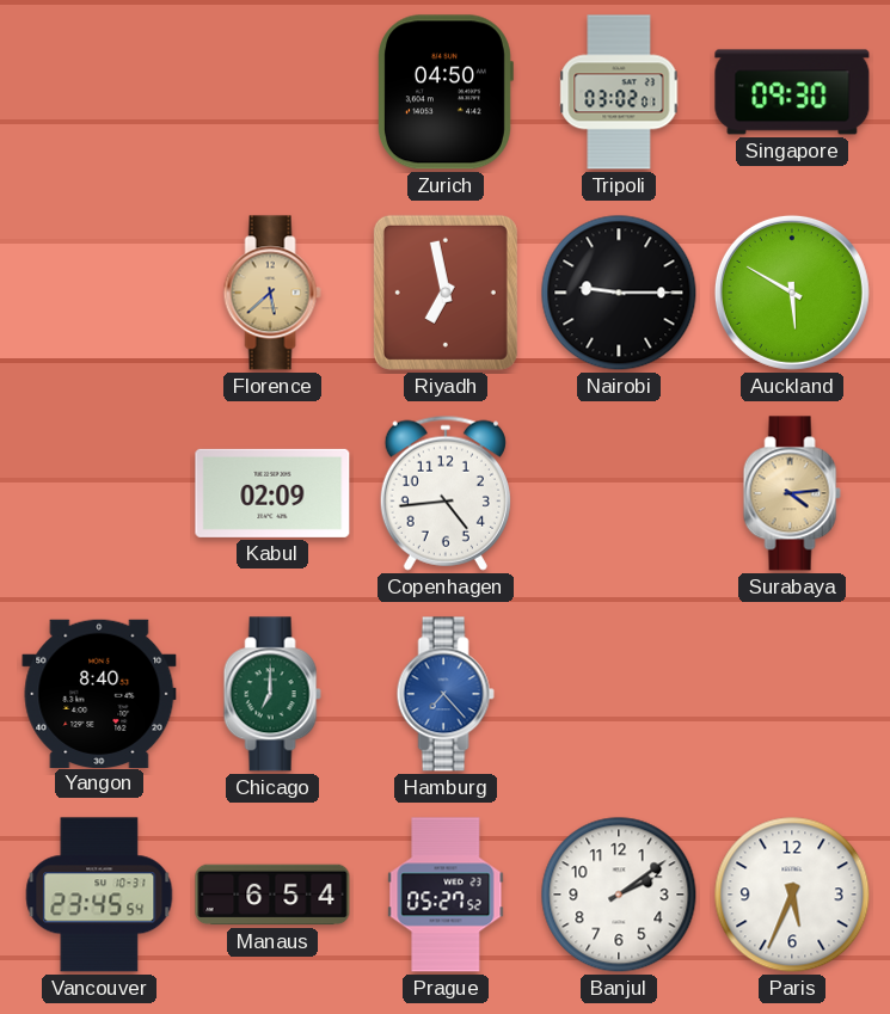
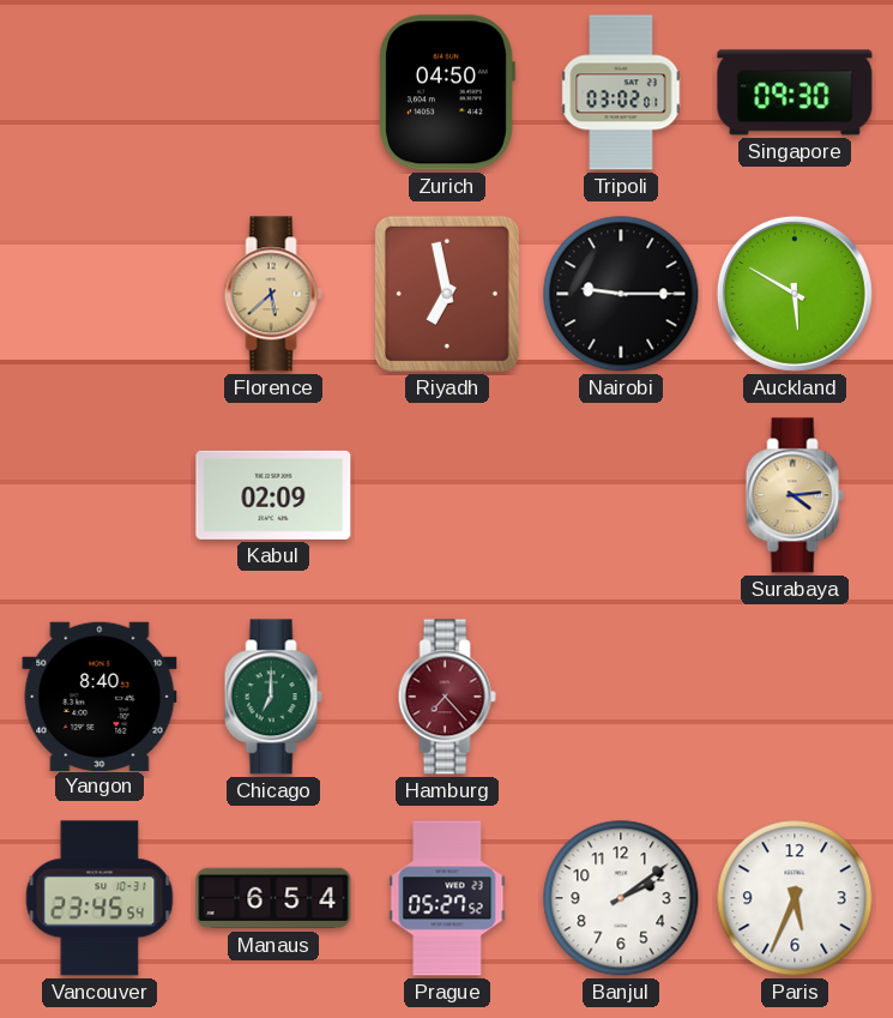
Copenhagen: 4:44 -> none
Hamburg dial: blue -> burgundy
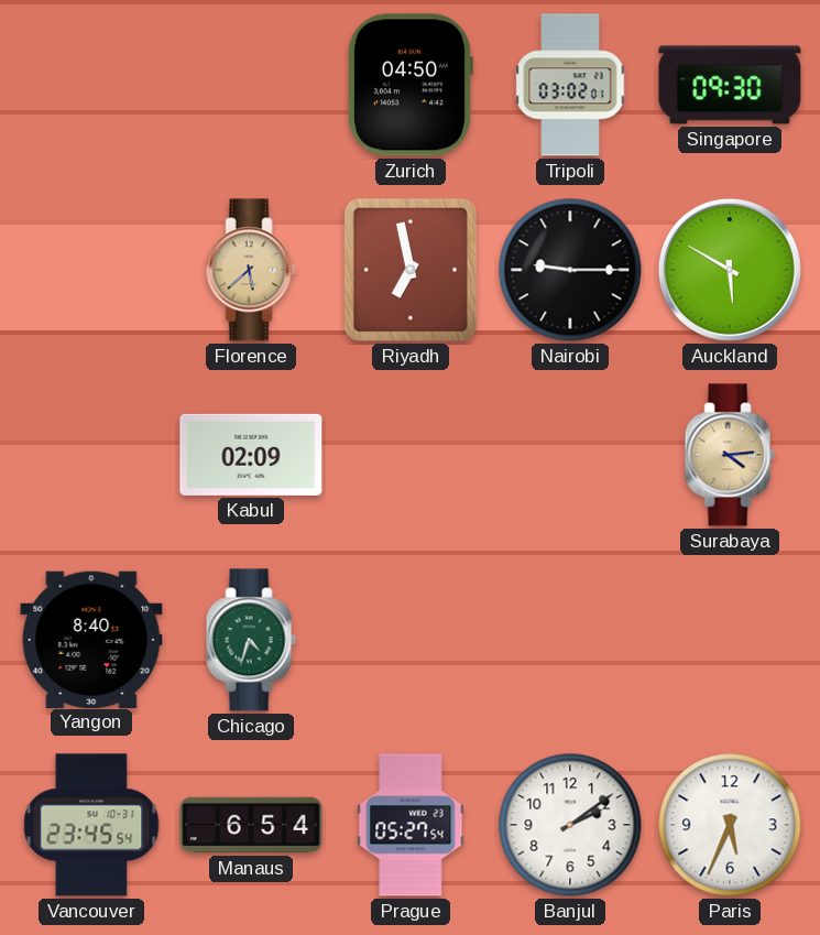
Chicago: 7:00 -> 4:33
Hamburg: 7:23 -> none
Prague: 05:27:52 -> 05:27:54
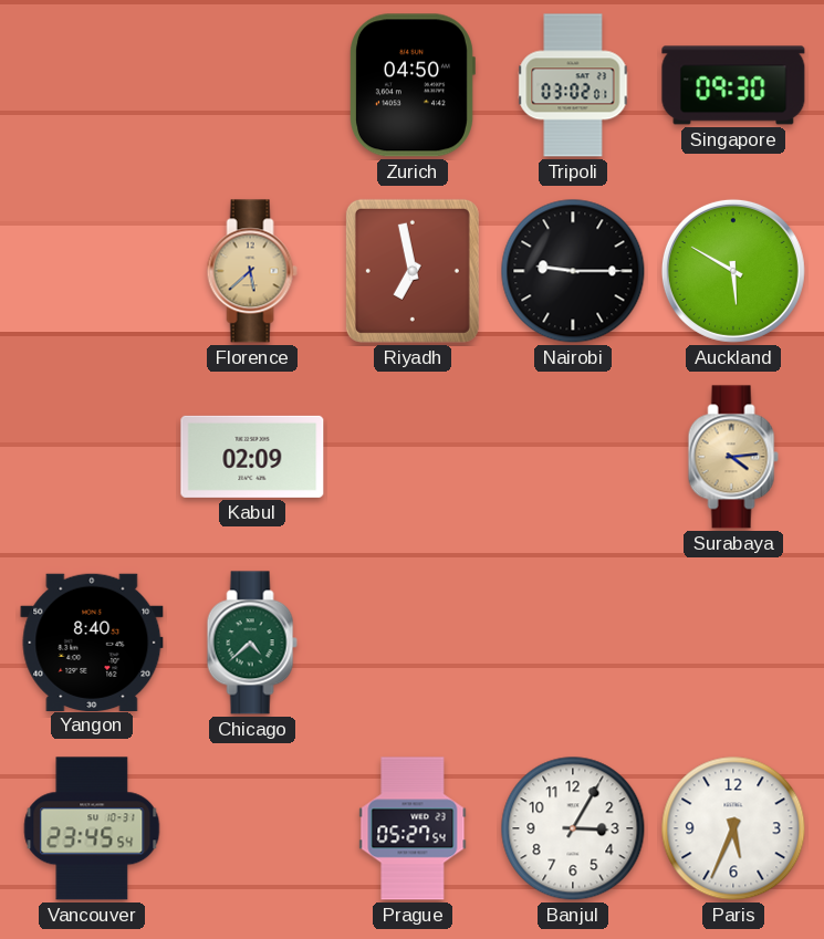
Chicago: 4:33 -> 4:38
Manaus: 6:54 -> none
Banjul: 2:09 -> 3:05
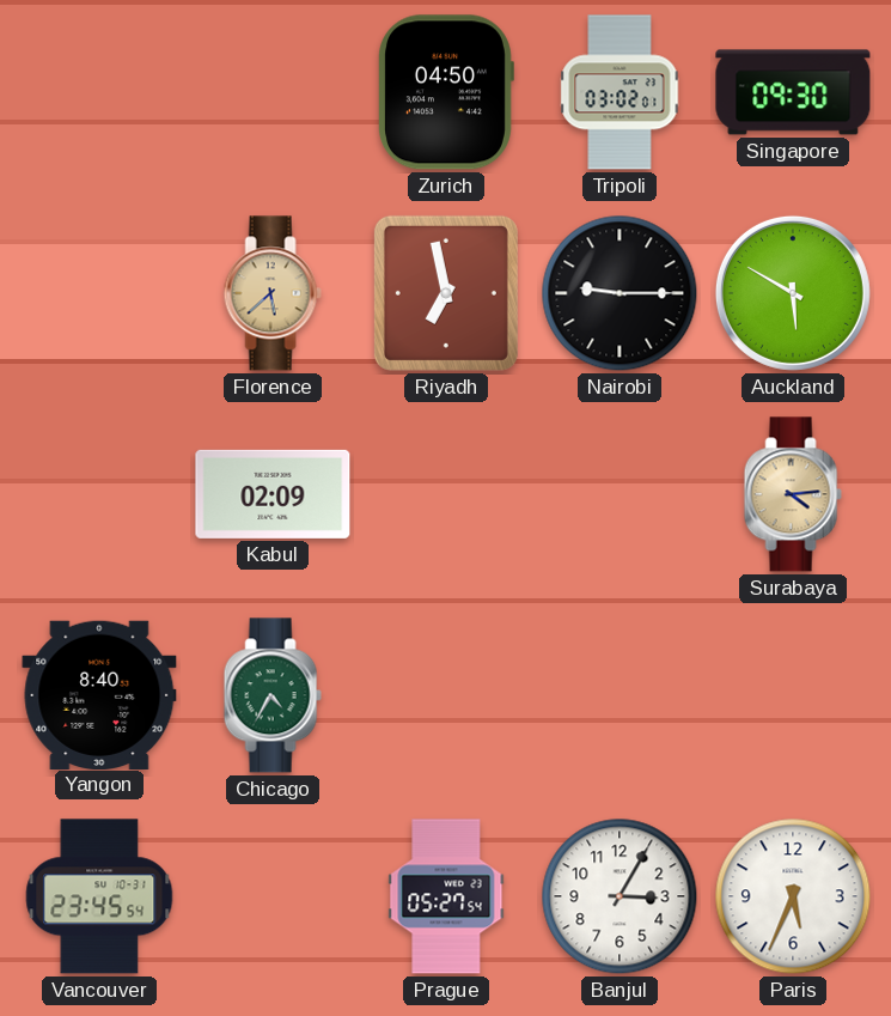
Chicago: 4:38 -> 4:35
